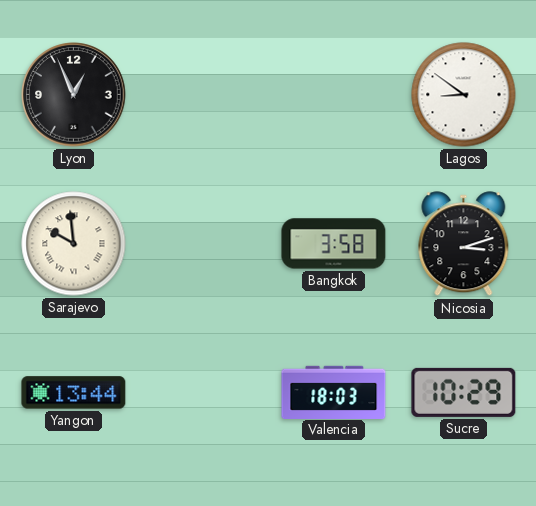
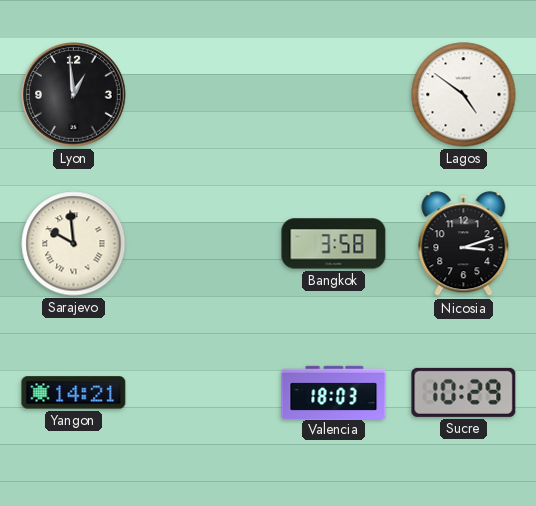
Lyon: 12:56 -> 12:59
Lagos: 8:51 -> 4:51
Yangon: 13:44 -> 14:21
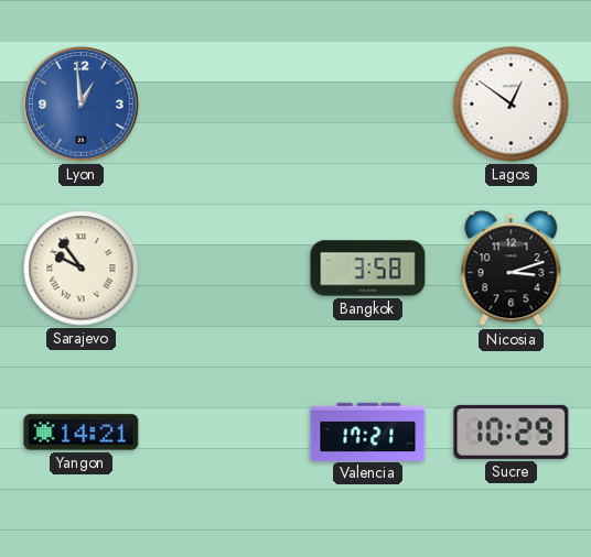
Lyon dial: black -> blue
Lagos: 4:51 -> 12:51
Sarajevo: 9:59 -> 9:54
Valencia: 18:03 -> 17:21
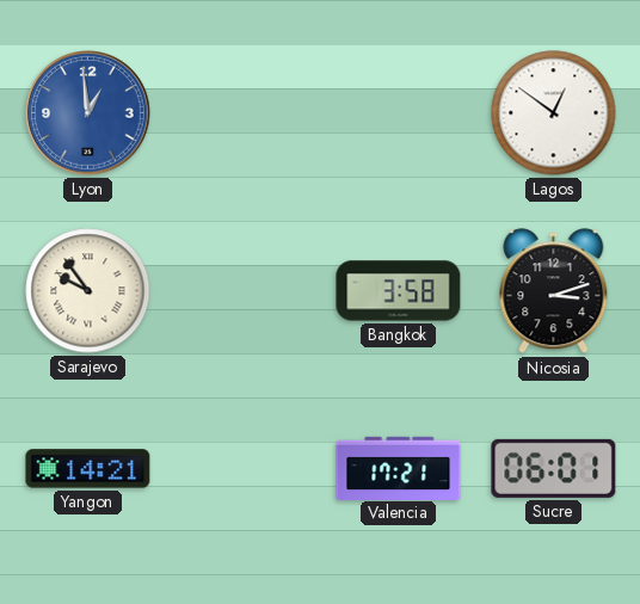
Sucre: 10:29 -> 06:01
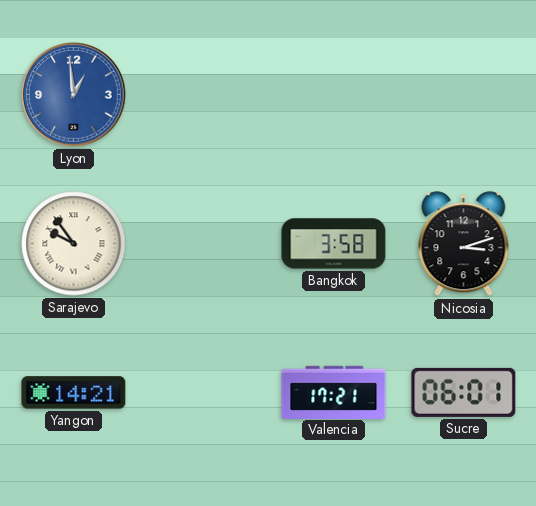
Lagos: 12:51 -> none
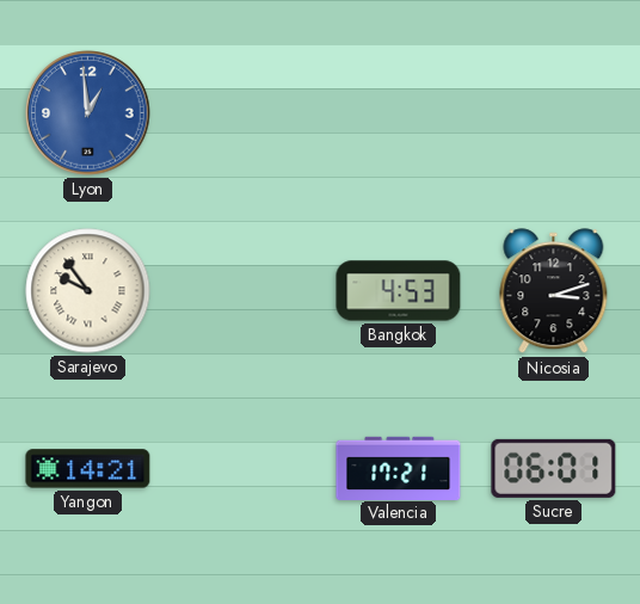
Bangkok: 3:58 -> 4:53
